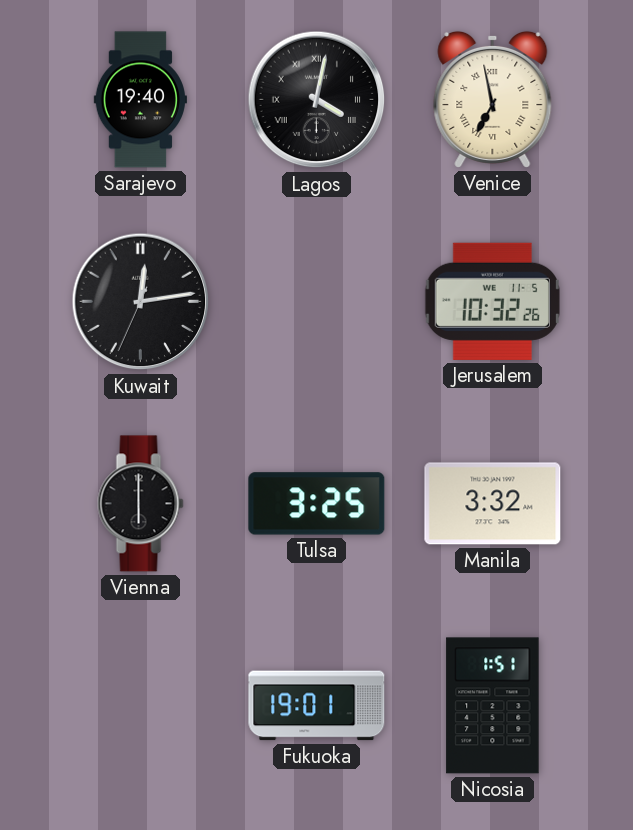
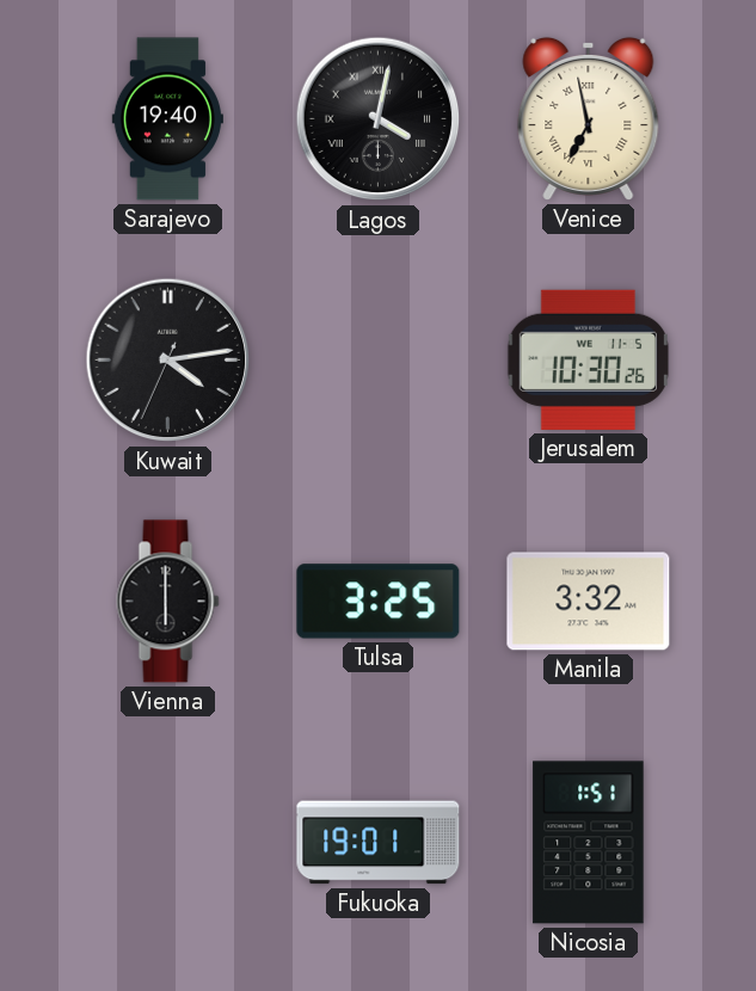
Kuwait: 12:13 -> 4:13
Jerusalem: 10:32 -> 10:30
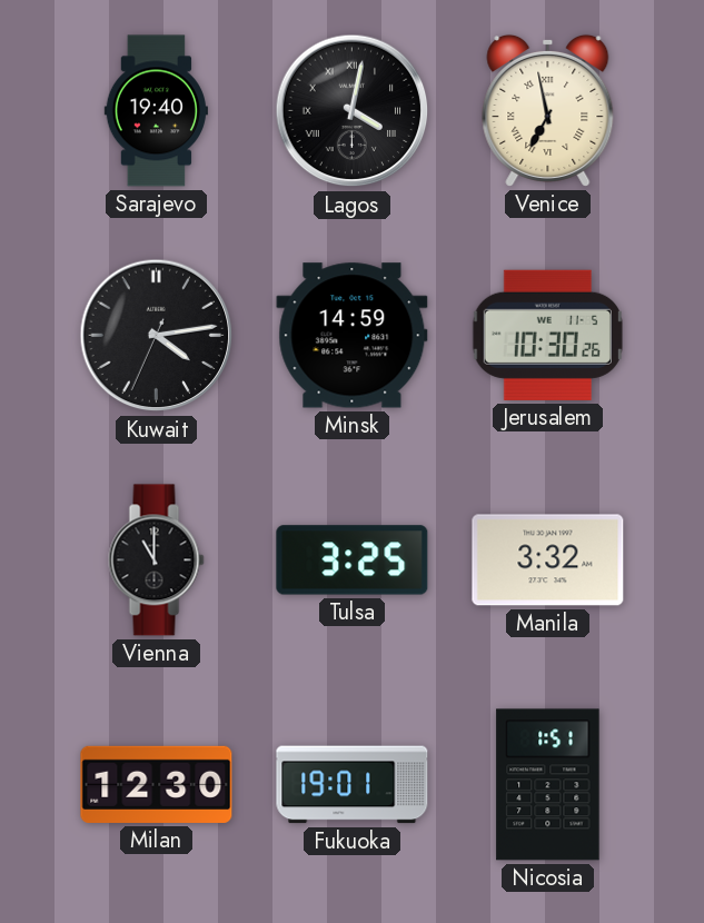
Minsk: none -> 14:59
Vienna: 6:00 -> 11:00
Milan: none -> 12:30
